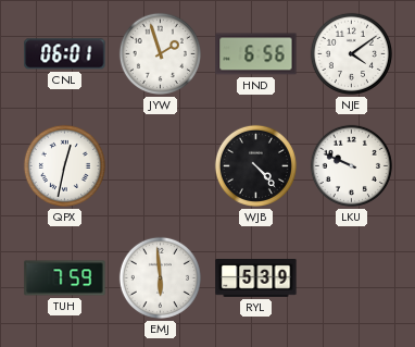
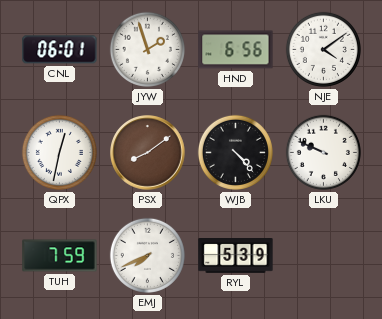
PSX: none -> 8:09
EMJ: 5:59 -> 7:41
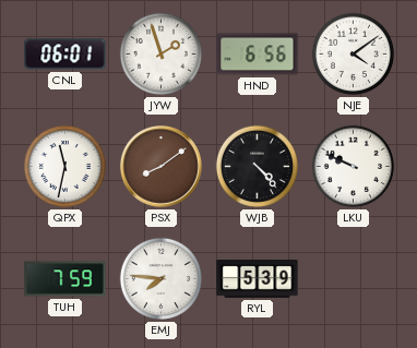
QPX: 12:32 -> 11:32
EMJ: 7:41 -> 7:46
